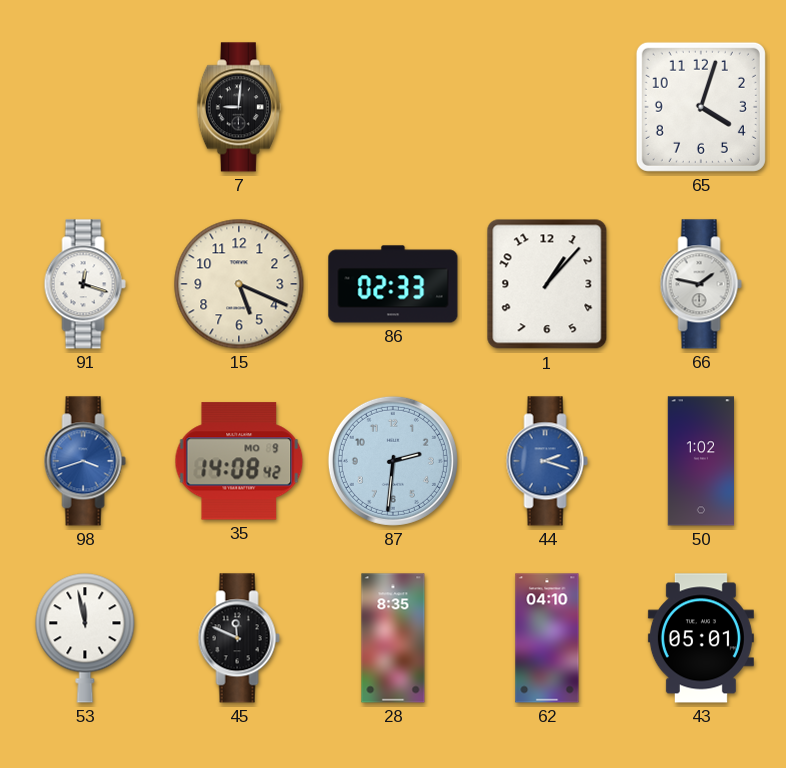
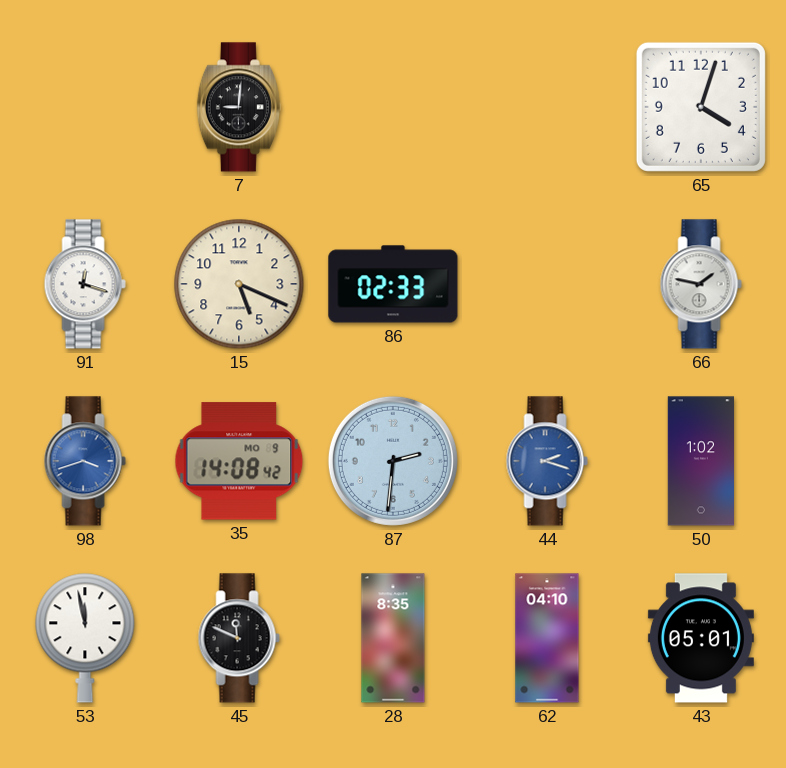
1: 1:07 -> none
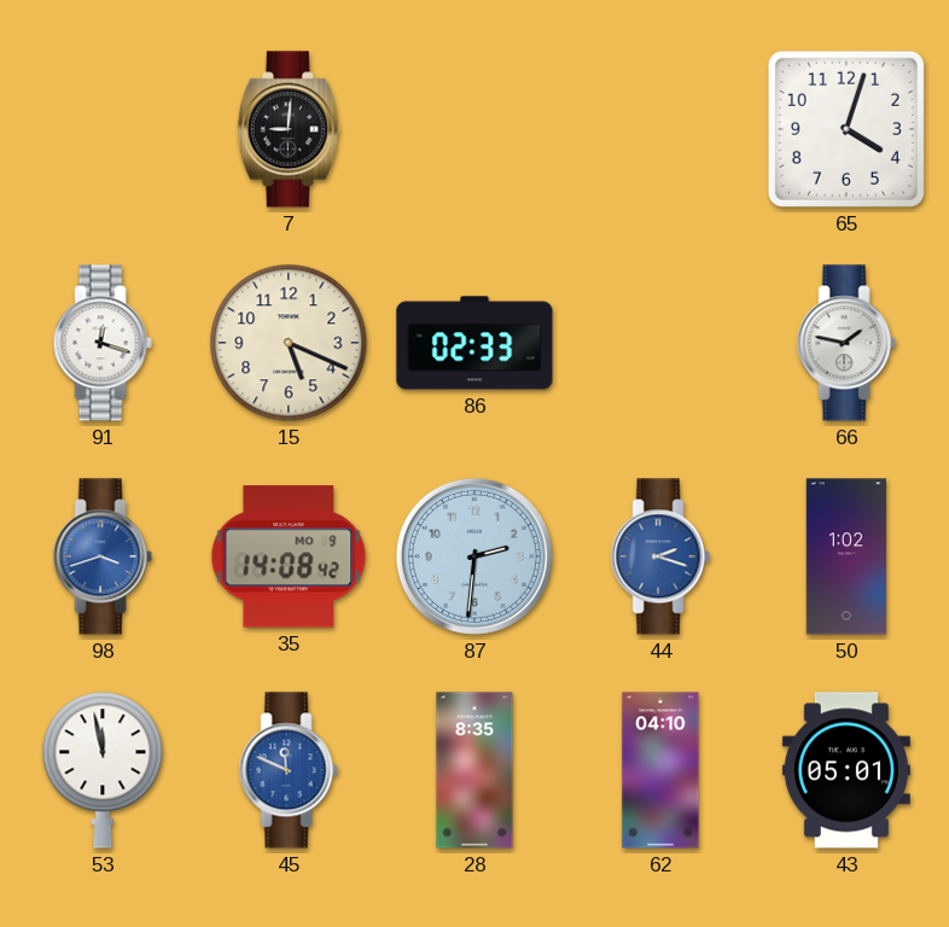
45 dial: black -> blue
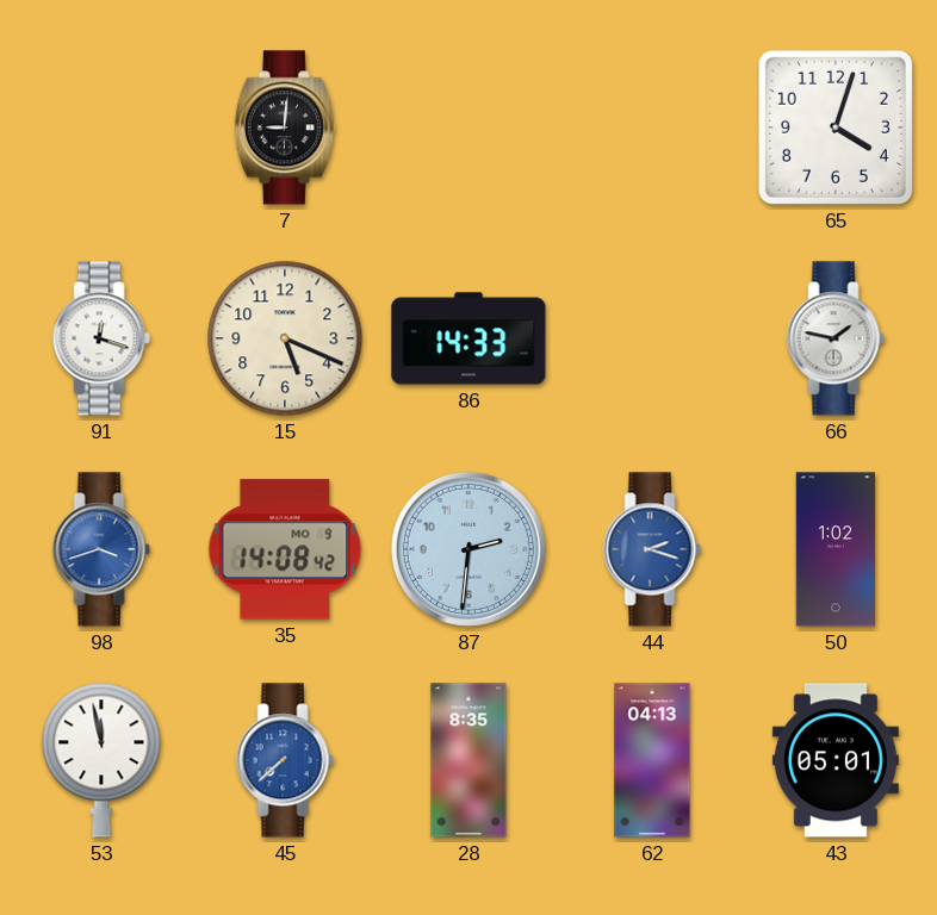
86: 02:33 -> 14:33
45: 11:49 -> 7:38
62: 04:10 -> 04:13
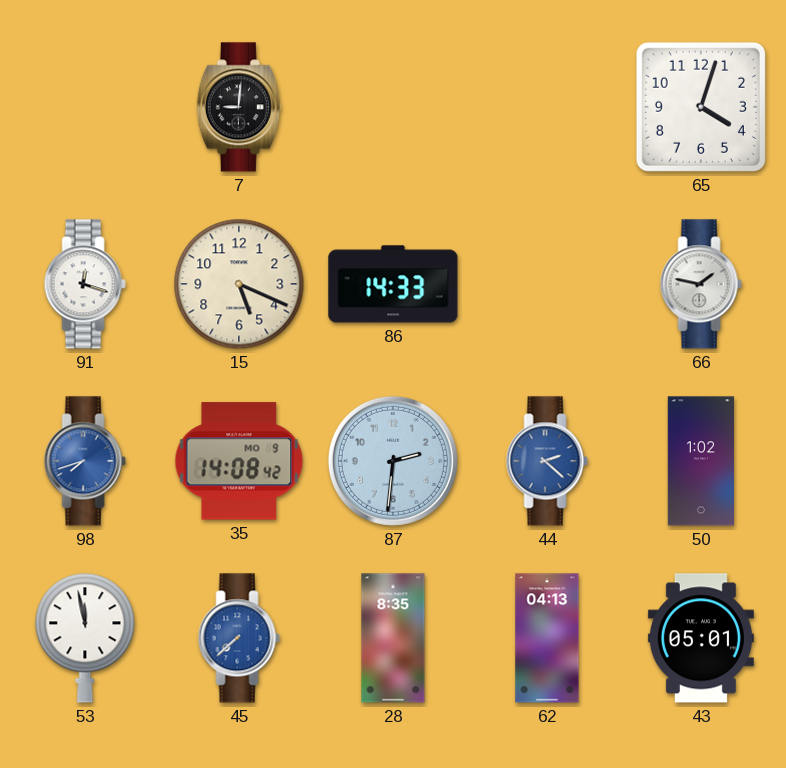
98: 3:42 -> 7:42
44: 2:18 -> 2:22
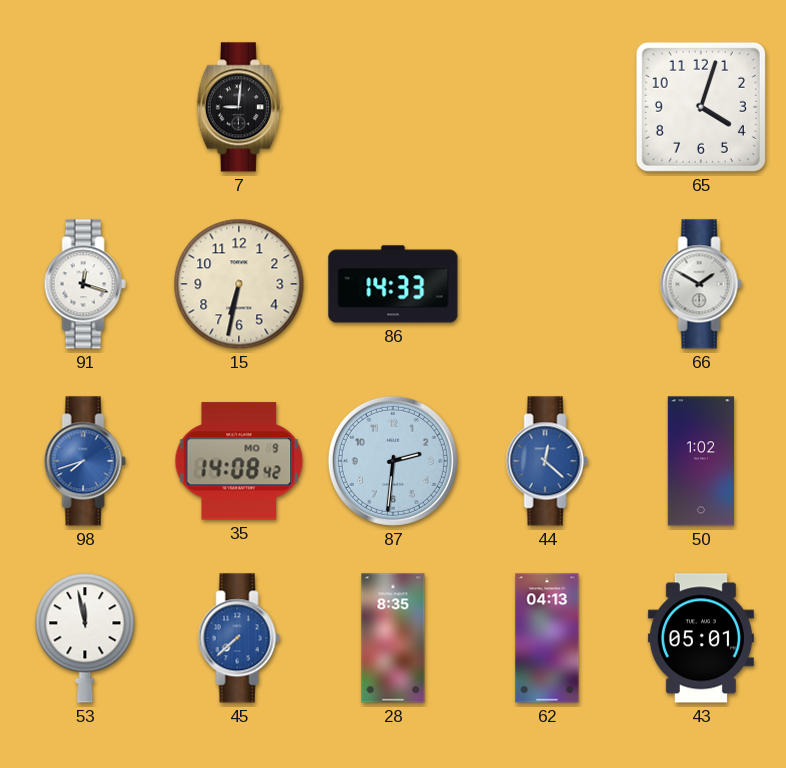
15: 5:19 -> 6:32
66: 1:47 -> 1:50
44: 2:22 -> 12:22
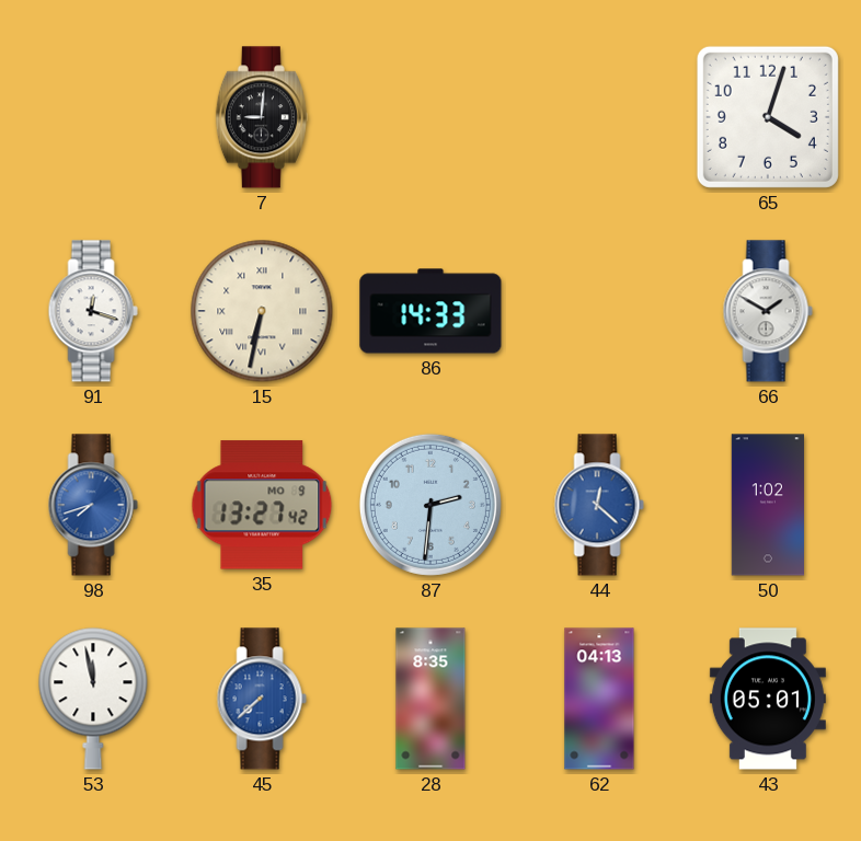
15 numerals: Arabic -> Roman
35: 14:08 -> 13:27
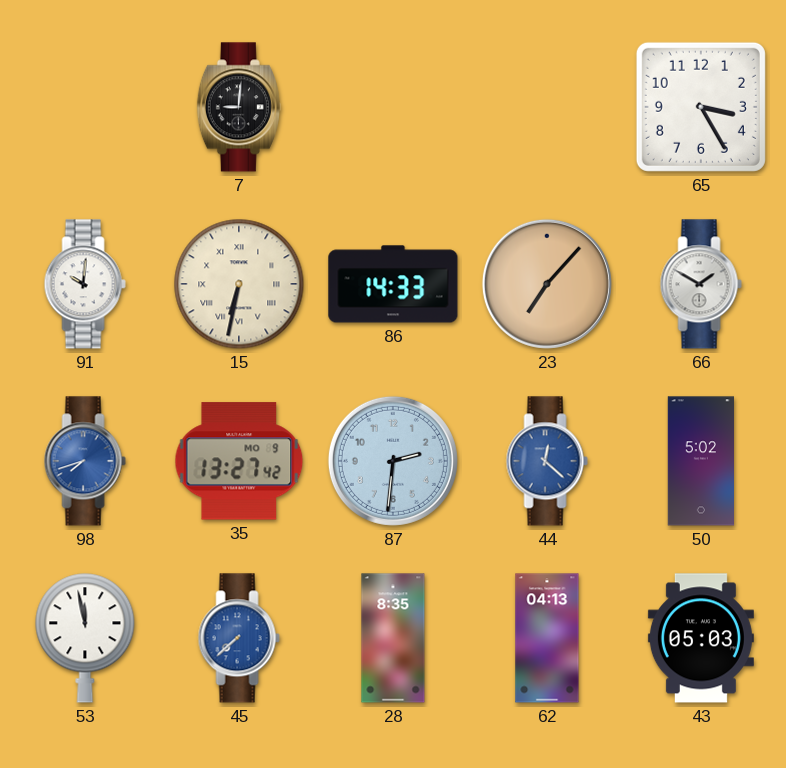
65: 4:03 -> 3:25
91: 12:18 -> 10:01
23: none -> 7:07
50: 1:02 -> 5:02
43: 05:01 -> 05:03
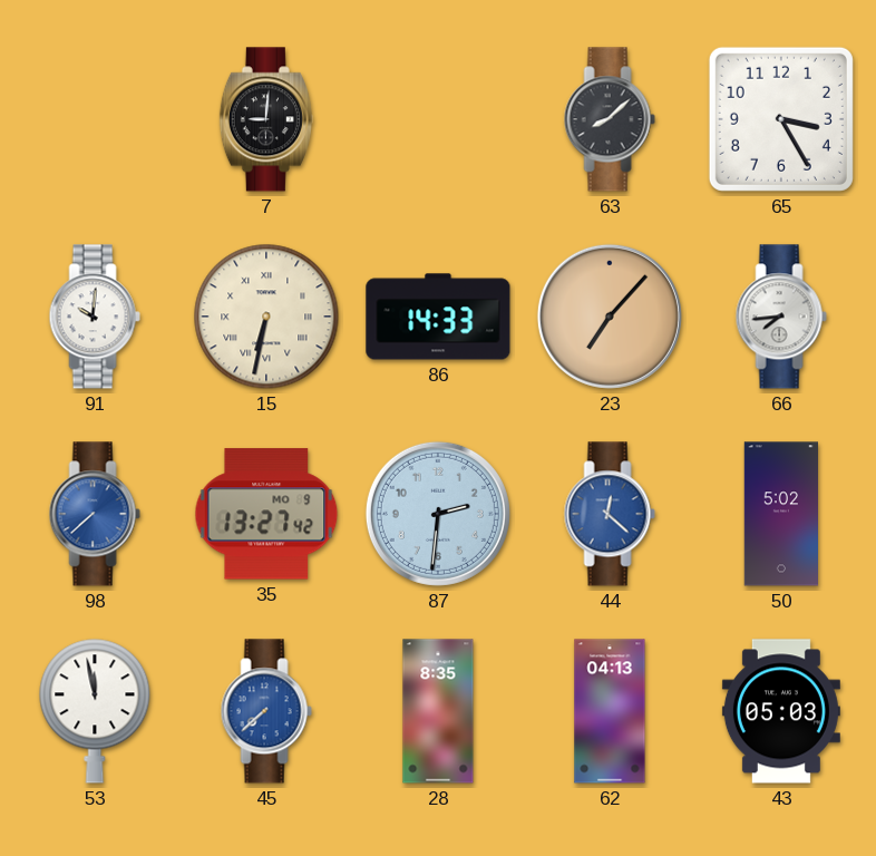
63: none -> 8:08
66: 1:50 -> 7:44
98: 7:42 -> 7:38
